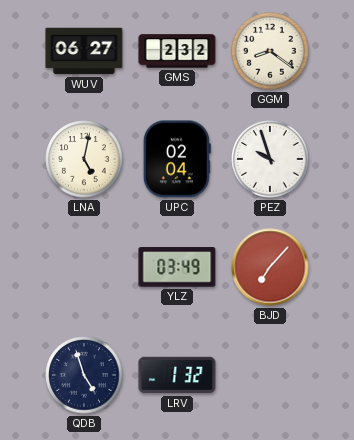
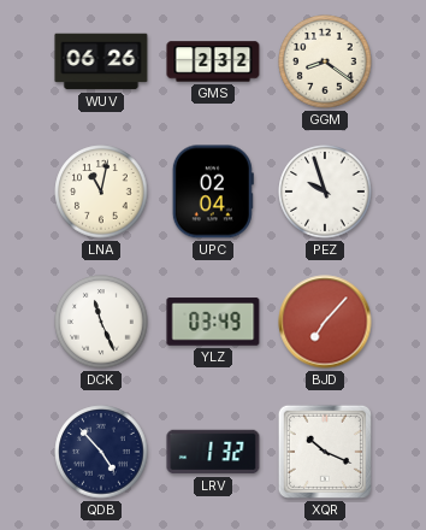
WUV: 06:27 -> 06:26
LNA: 5:02 -> 11:02
DCK: none -> 11:26
QDB: 4:57 -> 4:53
XQR: none -> 10:19
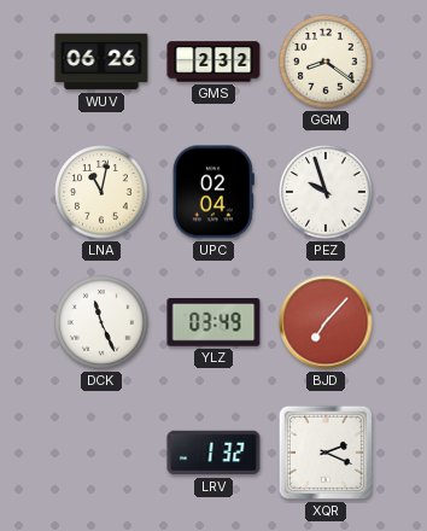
QDB: 4:53 -> none
XQR: 10:19 -> 2:19
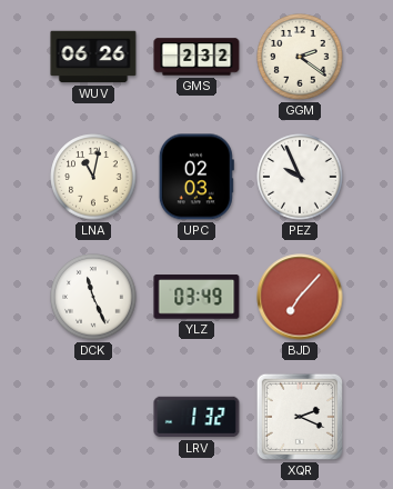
GGM: 8:21 -> 2:21
UPC: 02:04 -> 02:03
PEZ: 9:57 -> 9:56
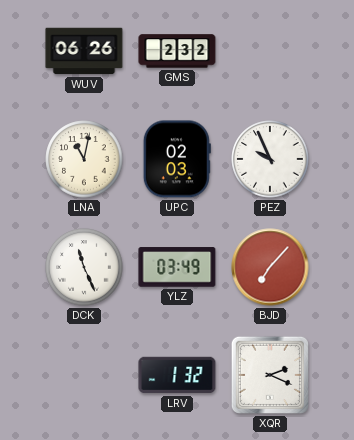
GGM: 2:21 -> none
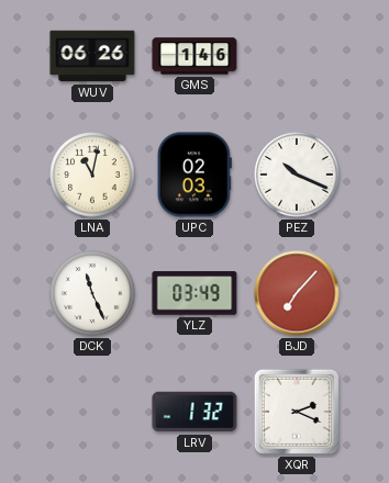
GMS: 2:32 -> 1:46
PEZ: 9:56 -> 10:19
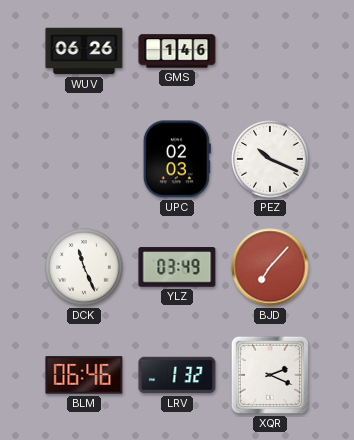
LNA: 11:02 -> none
BLM: none -> 06:46
